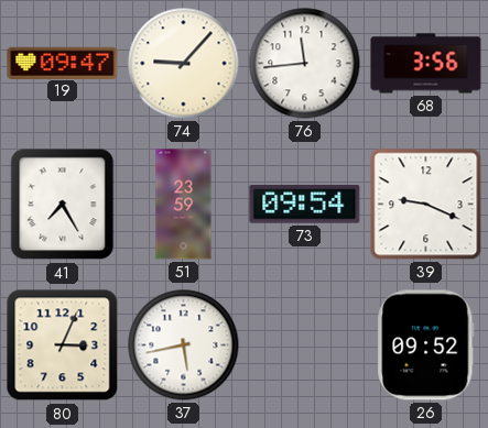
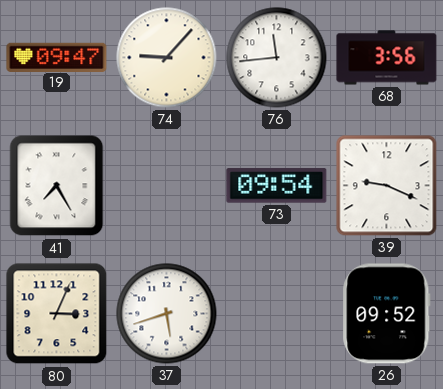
51: 23:59 -> none
37: 5:43 -> 5:42
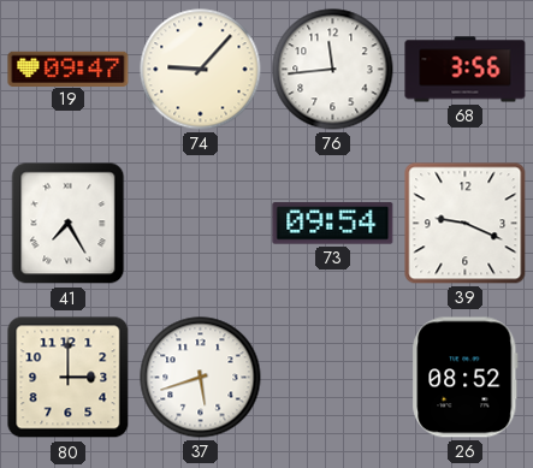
80: 3:04 -> 3:00
26: 09:52 -> 08:52
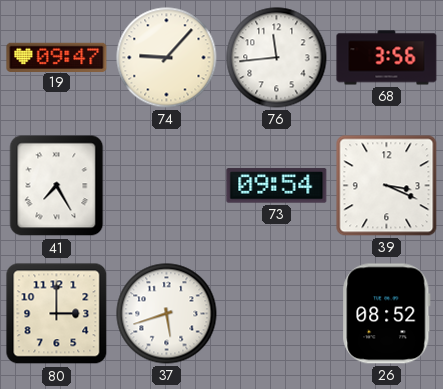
39: 9:19 -> 3:19
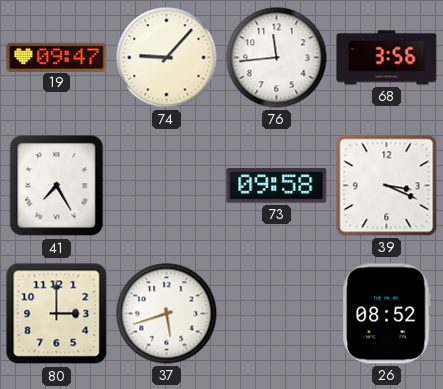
73: 09:54 -> 09:58
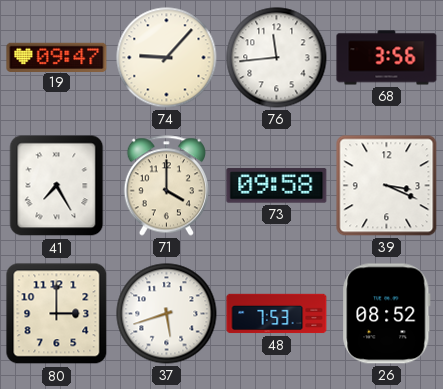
71: none -> 4:00
48: none -> 7:53
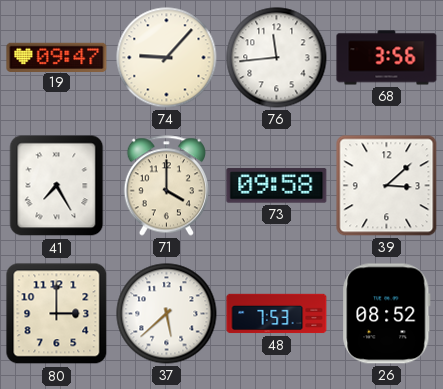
39: 3:19 -> 3:08
37: 5:42 -> 5:38
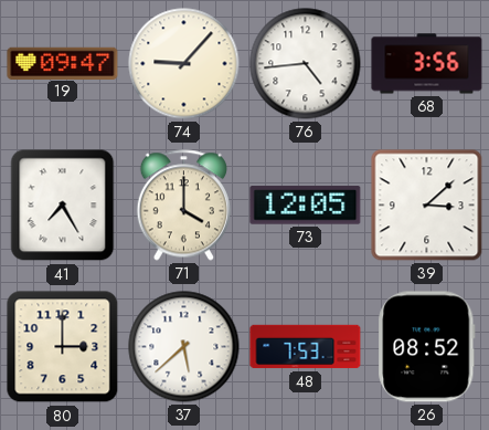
76: 11:44 -> 4:44
73: 09:58 -> 12:05
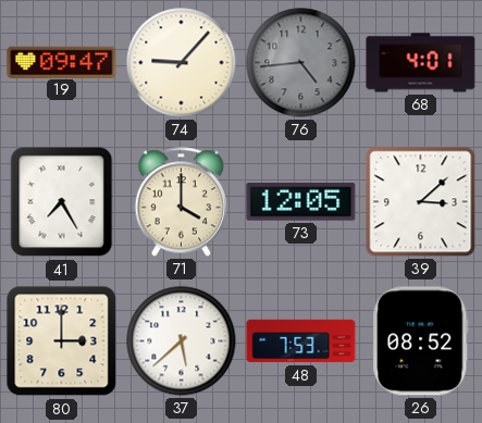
76 dial: white -> grey
68: 3:56 -> 4:01
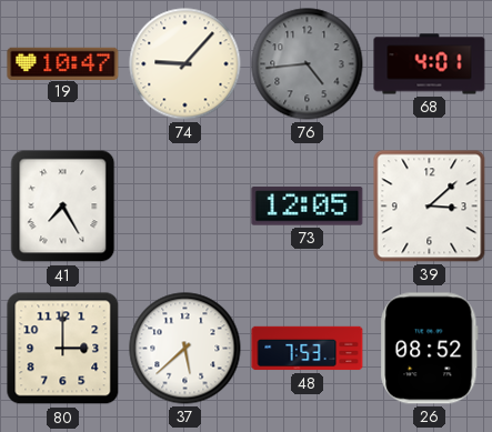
19: 09:47 -> 10:47
71: 4:00 -> none
